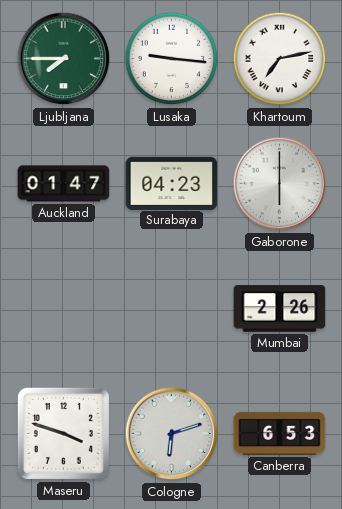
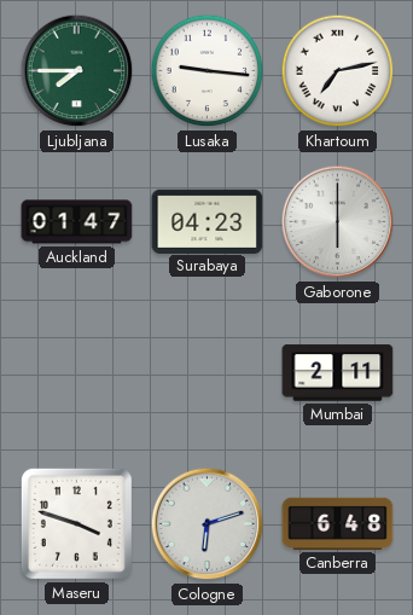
Mumbai: 2:26 -> 2:11
Canberra: 6:53 -> 6:48
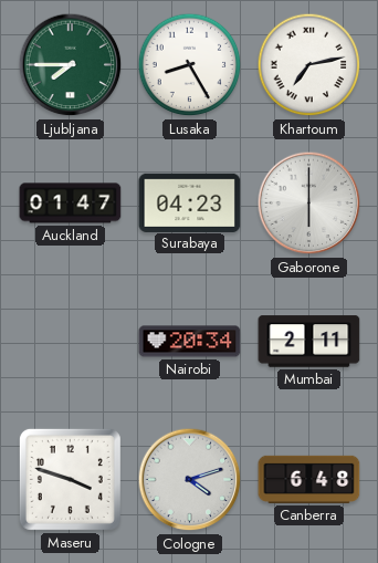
Lusaka: 9:16 -> 8:25
Nairobi: none -> 20:34
Cologne: 6:12 -> 4:12
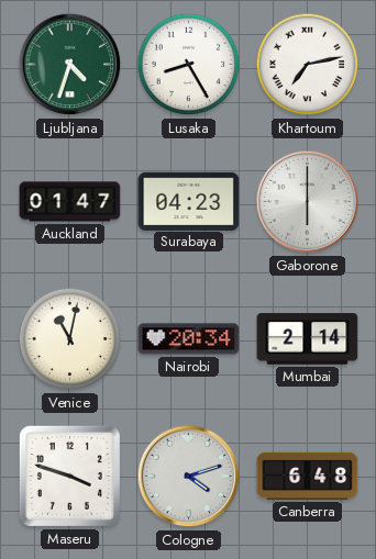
Ljubljana: 7:45 -> 4:33
Venice: none -> 11:02
Mumbai: 2:11 -> 2:14
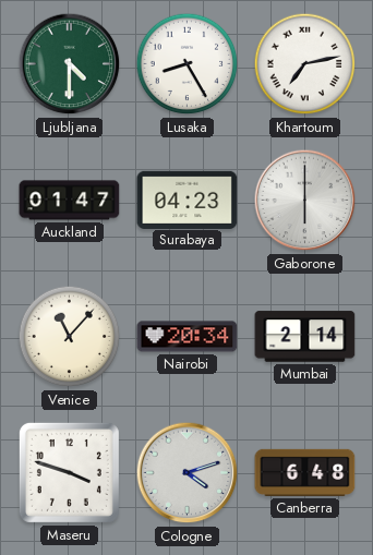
Ljubljana: 4:33 -> 4:30
Venice: 11:02 -> 11:07
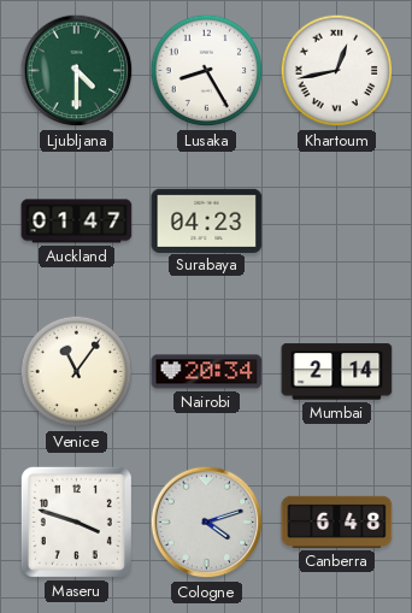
Khartoum: 7:13 -> 12:43
Gaborone: 6:00 -> none
Venice: 11:07 -> 11:06
